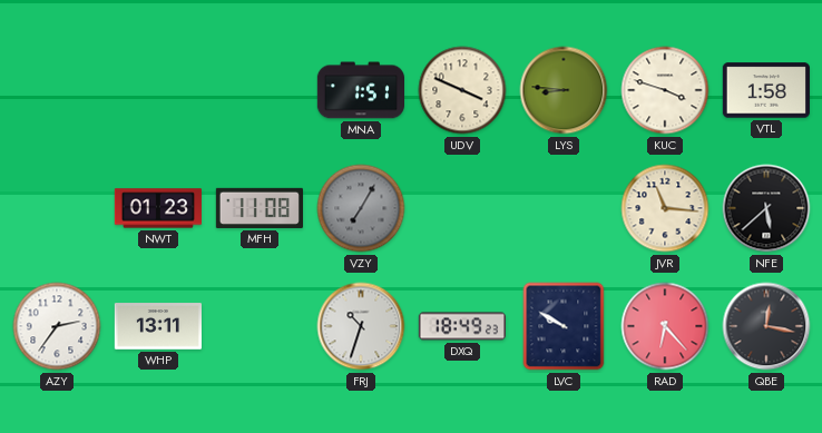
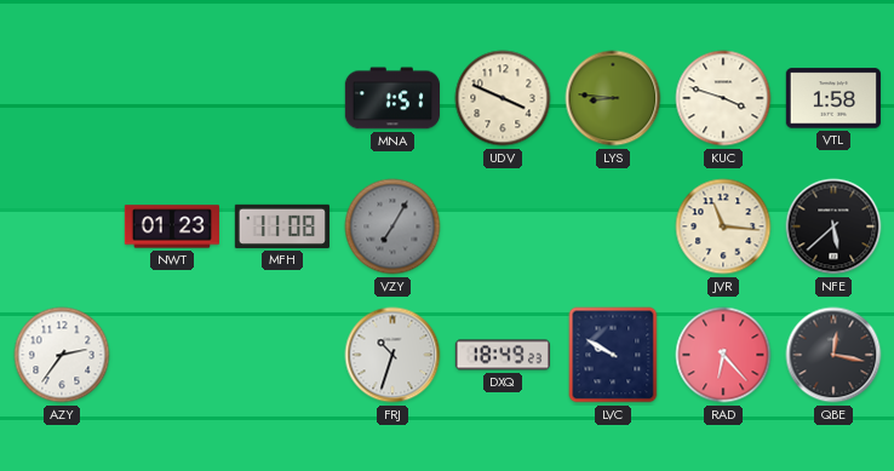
WHP: 13:11 -> none
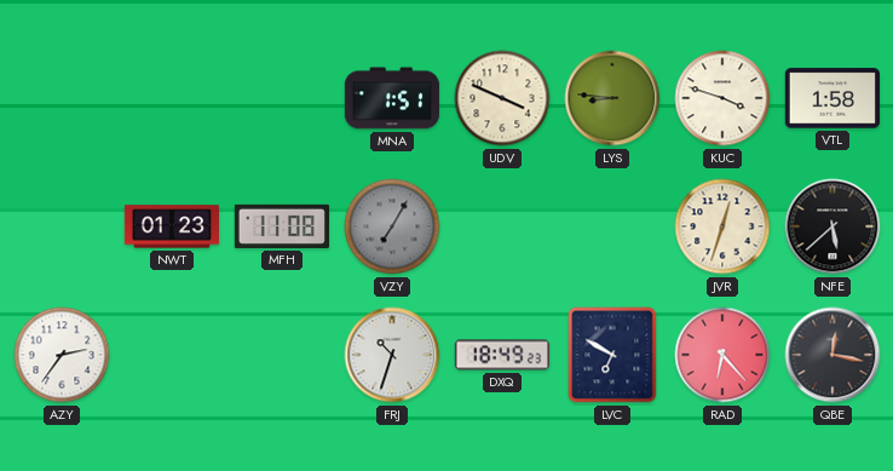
JVR: 11:16 -> 12:33
LVC: 9:50 -> 6:50
